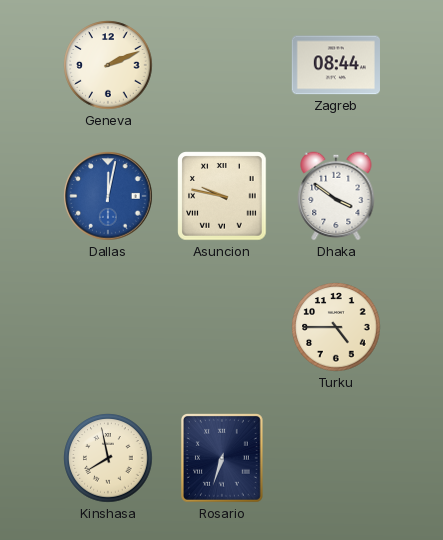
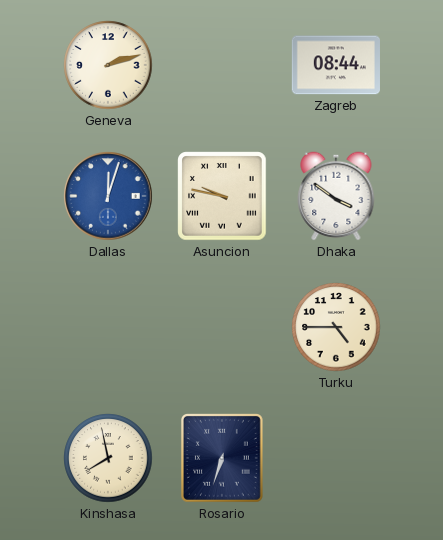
Geneva: 2:11 -> 2:12
Dallas: 12:02 -> 12:03
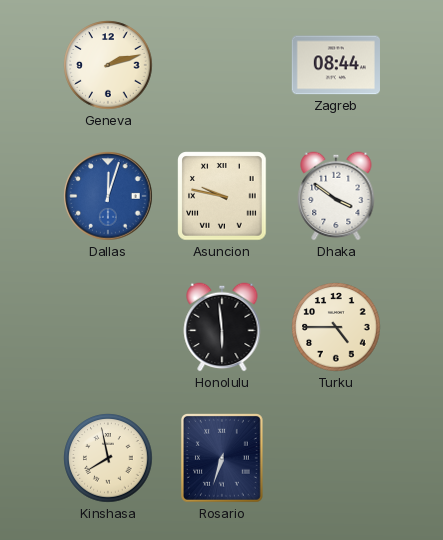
Honolulu: none -> 5:59
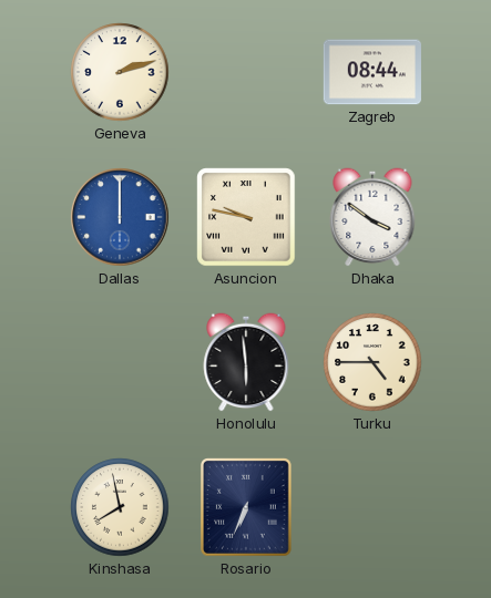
Dallas: 12:03 -> 12:00
Rosario: 6:33 -> 6:34
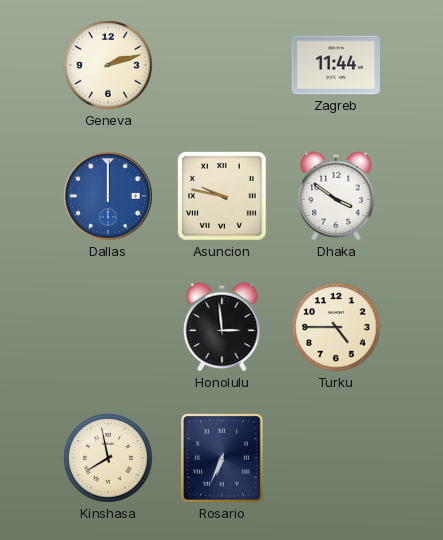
Zagreb: 08:44 -> 11:44
Honolulu: 5:59 -> 2:59
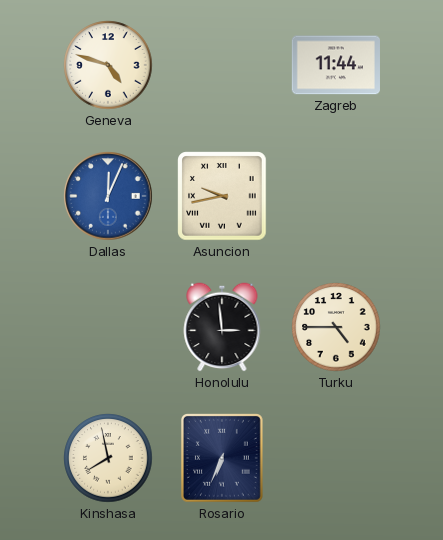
Geneva: 2:12 -> 4:48
Dallas: 12:00 -> 12:04
Asuncion: 9:47 -> 9:43
Dhaka: 3:51 -> none
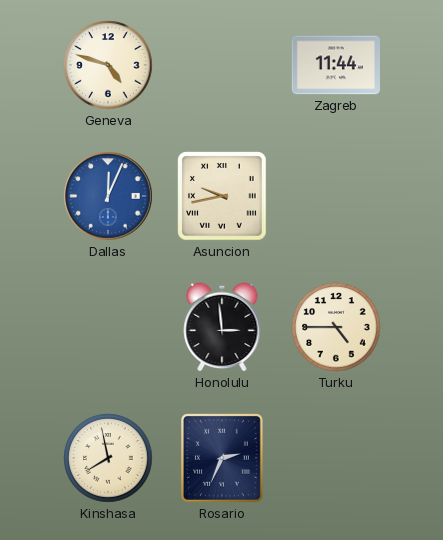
Rosario: 6:34 -> 2:34
